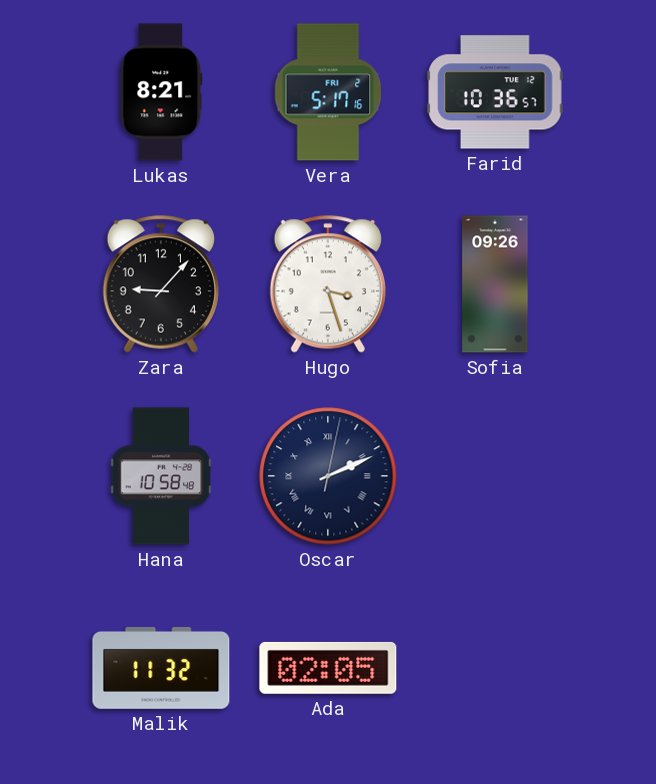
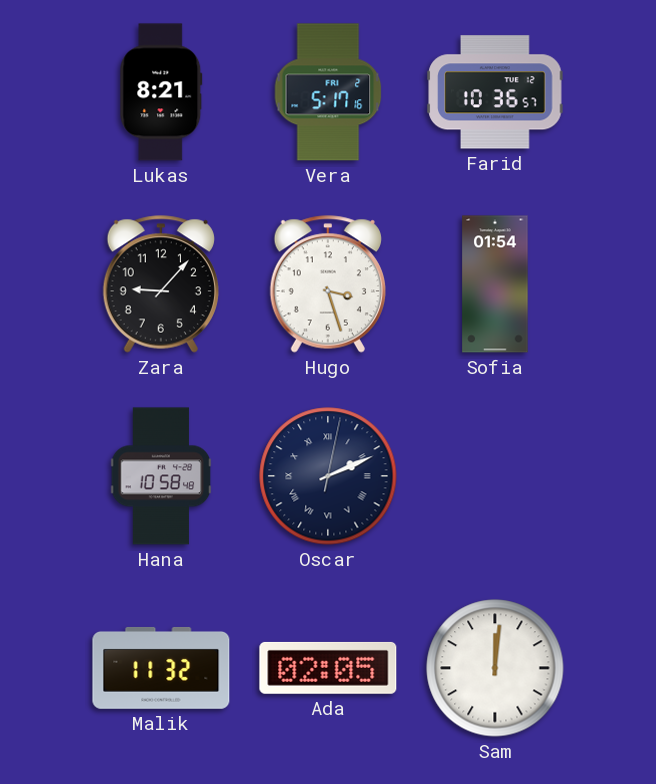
Sofia: 09:26 -> 01:54
Sam: none -> 12:01
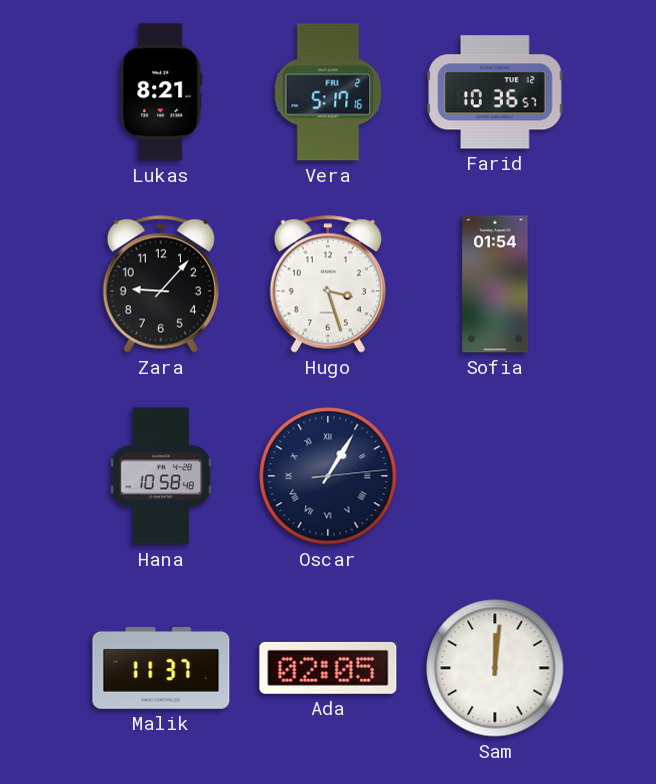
Oscar: 2:11 -> 1:05
Malik: 11:32 -> 11:37
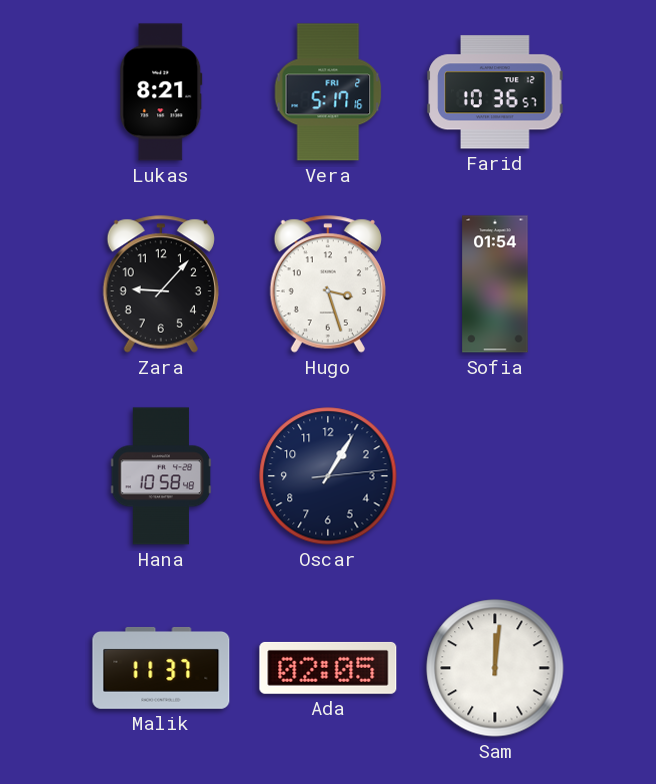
Oscar numerals: Roman -> Arabic
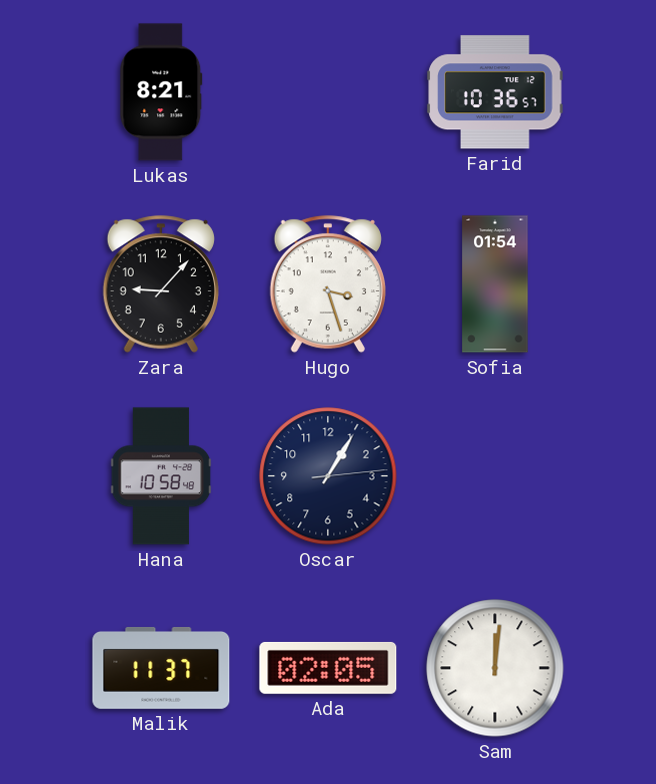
Vera: 5:17 -> none
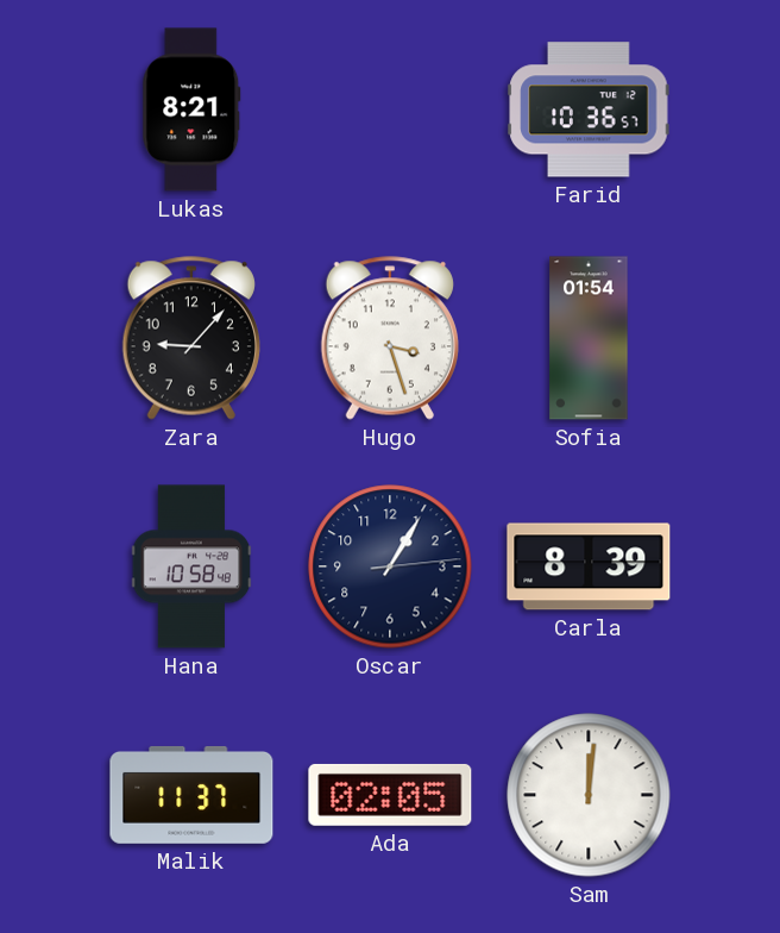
Carla: none -> 8:39
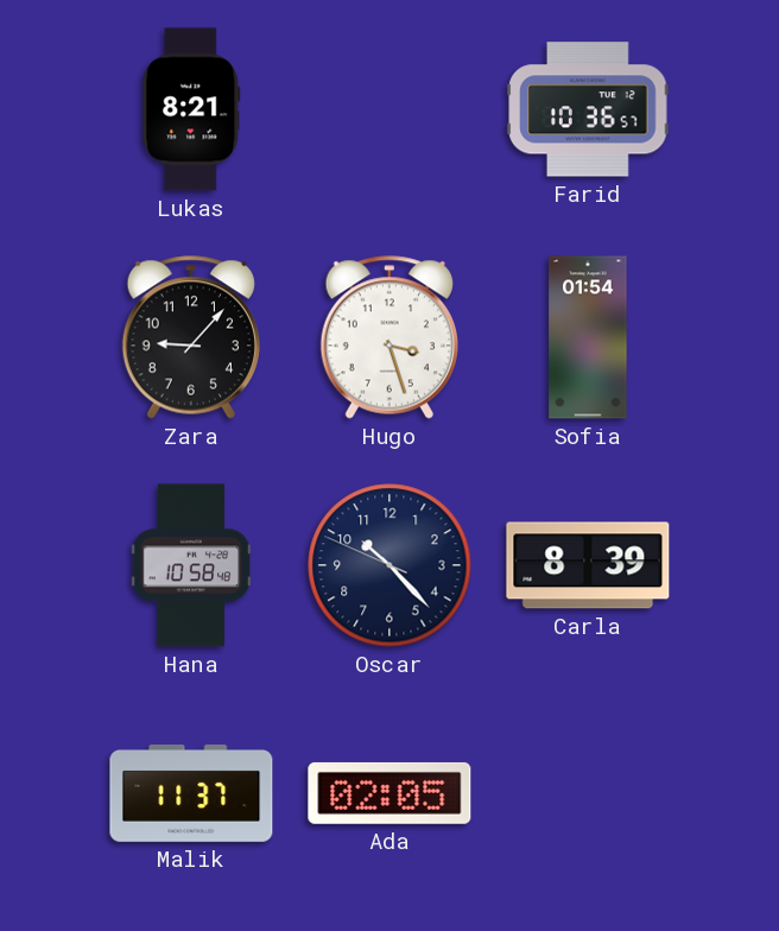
Oscar: 1:05 -> 10:22
Sam: 12:01 -> none
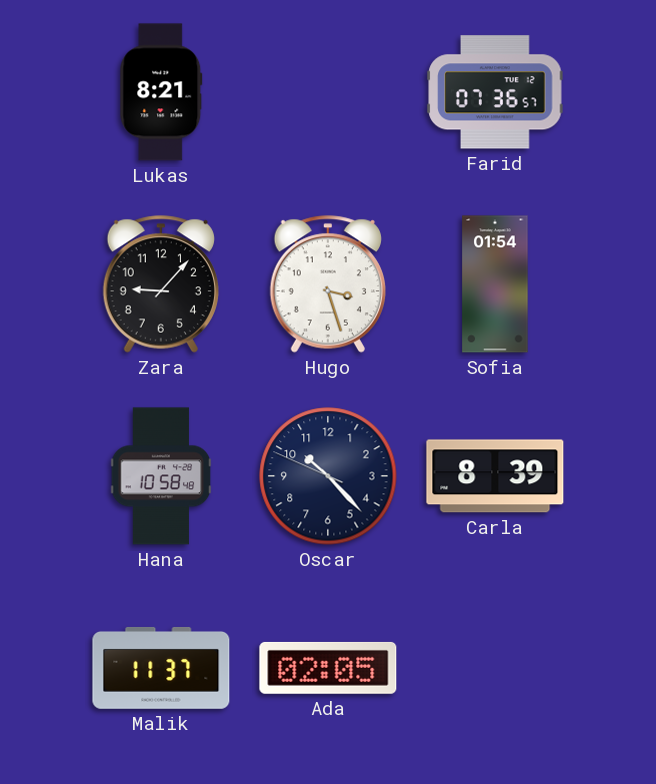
Farid: 10:36 -> 07:36
